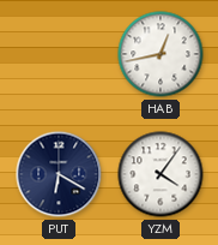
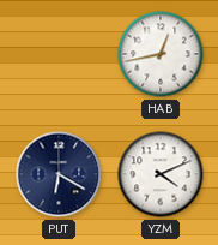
YZM: 4:06 -> 4:11
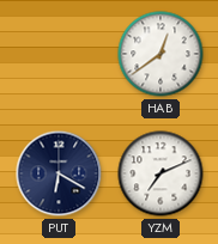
HAB: 12:43 -> 12:39
YZM: 4:11 -> 7:11
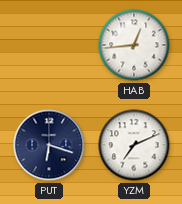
HAB: 12:39 -> 12:44
PUT: 6:20 -> 6:18
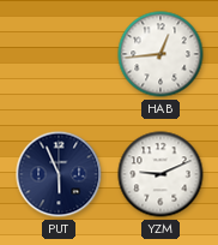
PUT: 6:18 -> 5:56
YZM: 7:11 -> 9:11
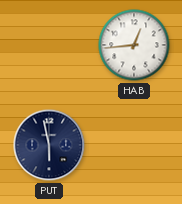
PUT: 5:56 -> 5:58
YZM: 9:11 -> none
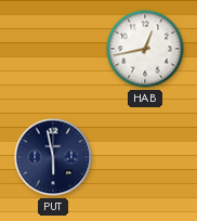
HAB: 12:44 -> 12:43
